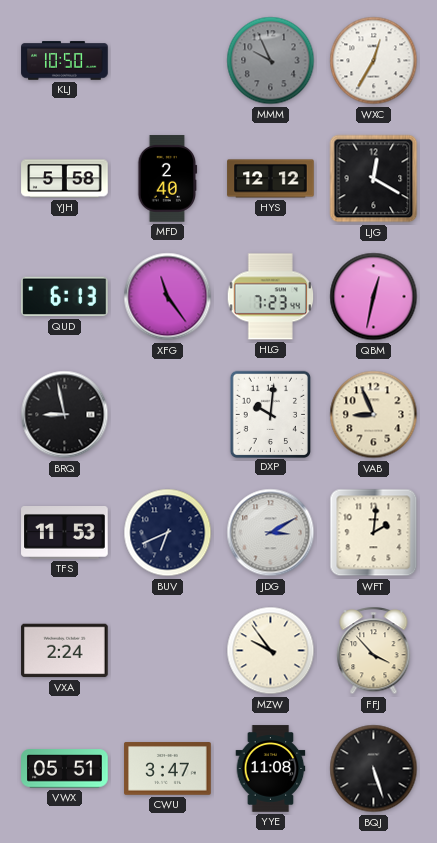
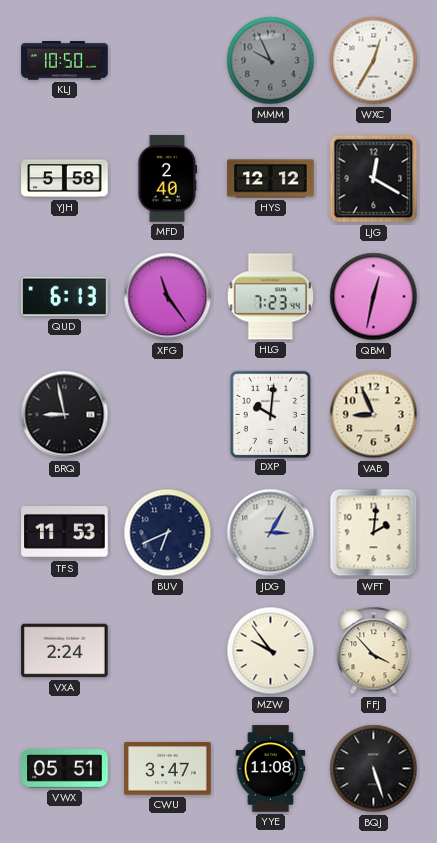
JDG: 3:10 -> 3:05
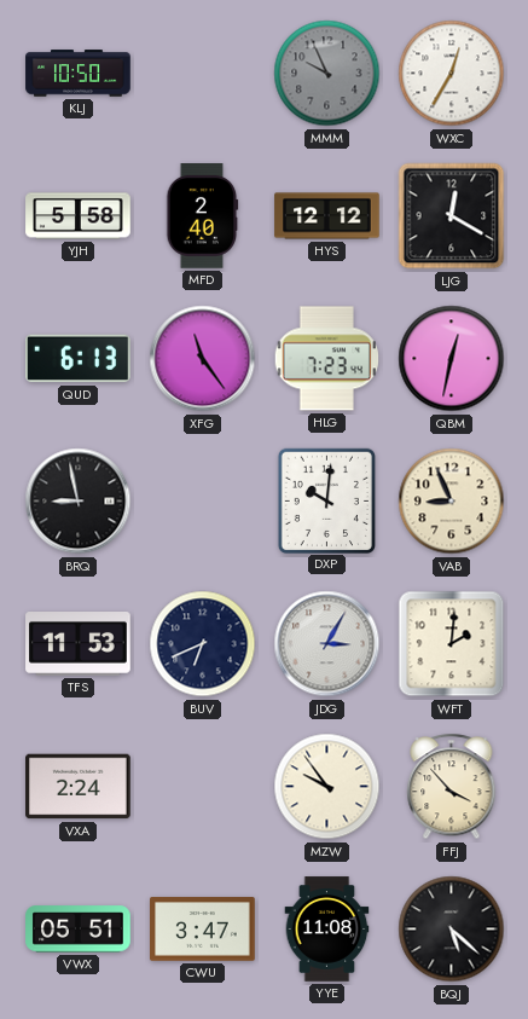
BQJ: 5:27 -> 5:22
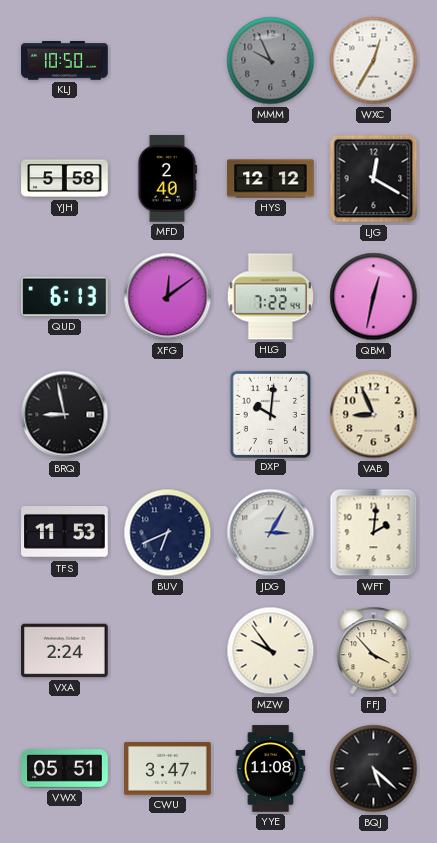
XFG: 11:24 -> 12:09
HLG: 7:23 -> 7:22
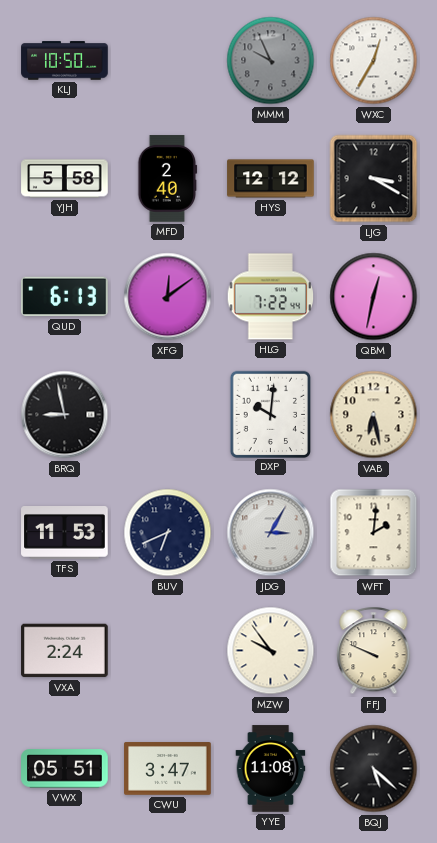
LJG: 12:20 -> 3:20
VAB: 8:56 -> 6:28
FFJ: 3:53 -> 9:49
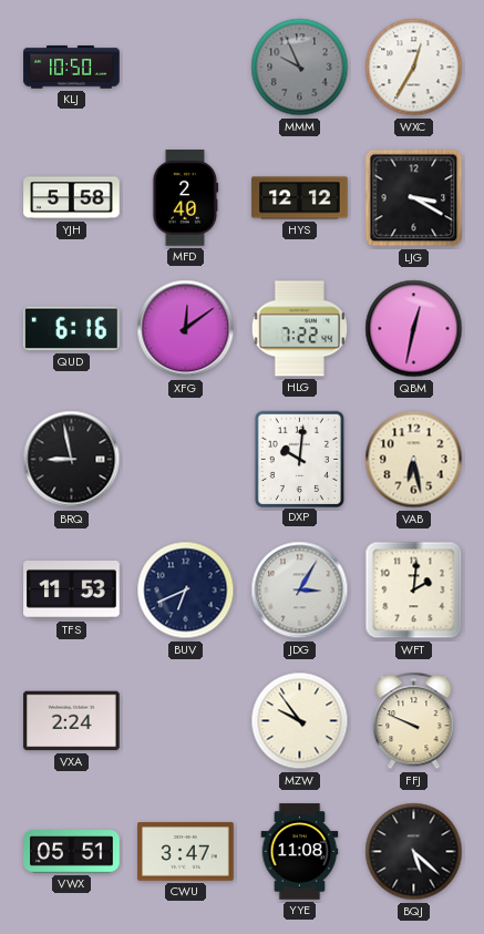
QUD: 6:13 -> 6:16
